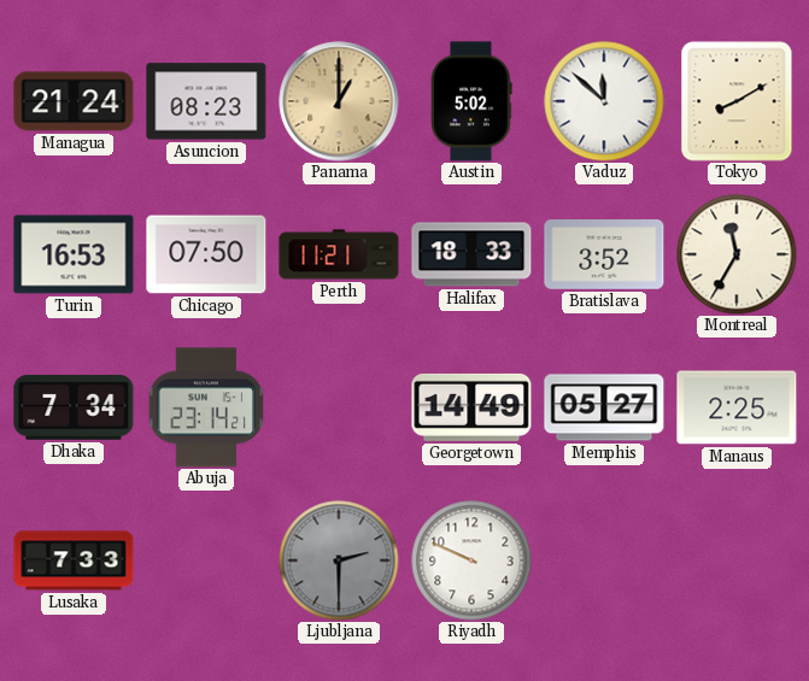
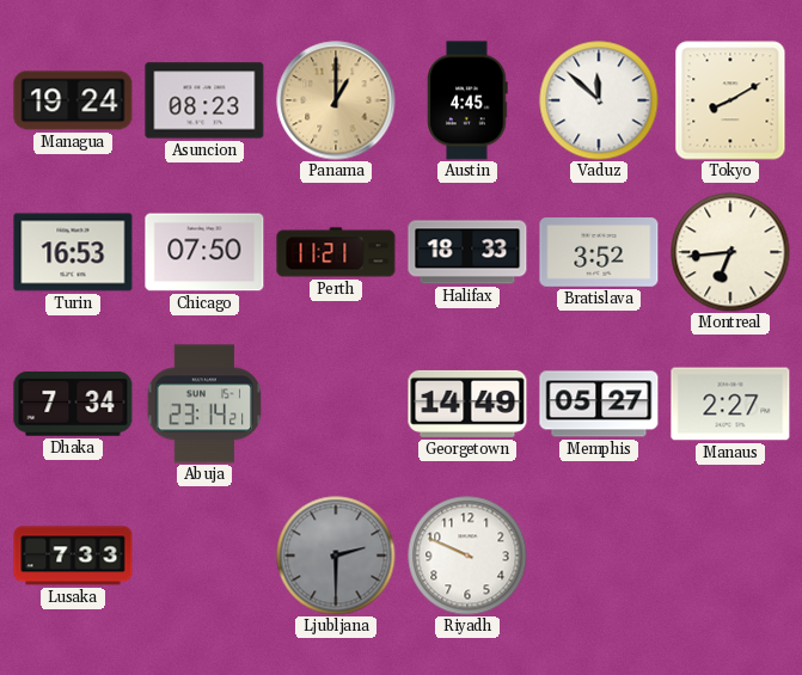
Managua: 21:24 -> 19:24
Austin: 5:02 -> 4:45
Montreal: 11:35 -> 6:44
Manaus: 2:25 -> 2:27
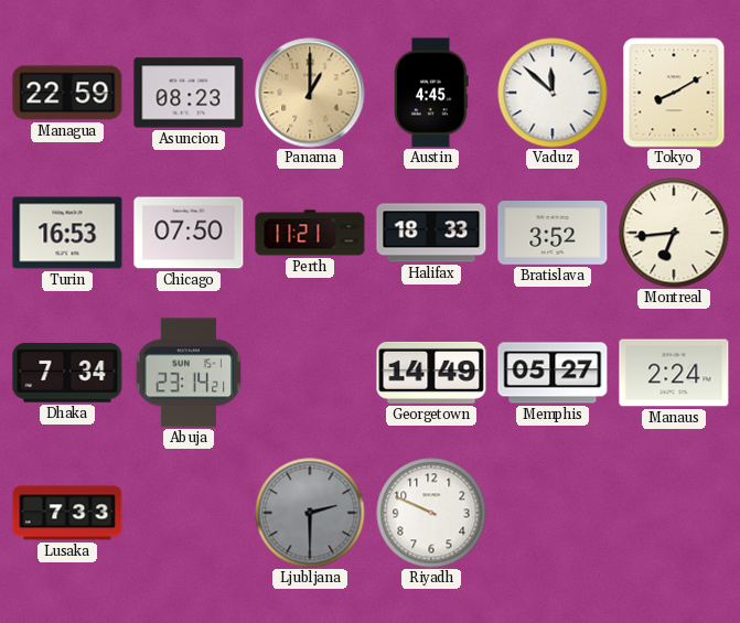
Managua: 19:24 -> 22:59
Manaus: 2:27 -> 2:24
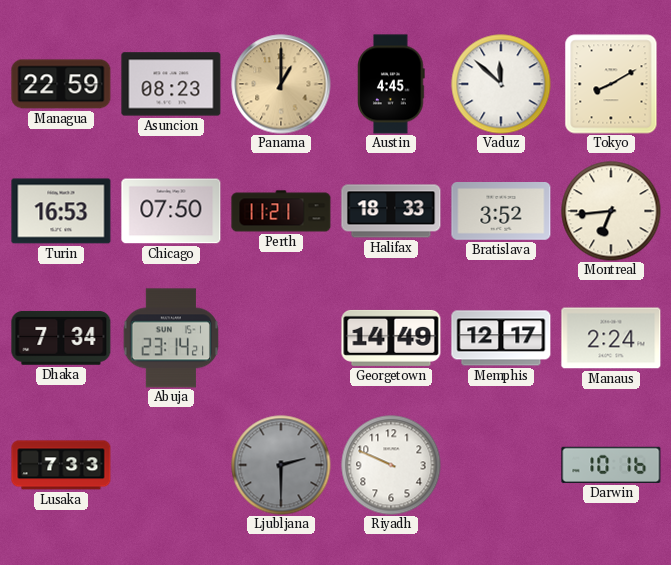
Memphis: 05:27 -> 12:17
Darwin: none -> 10:16
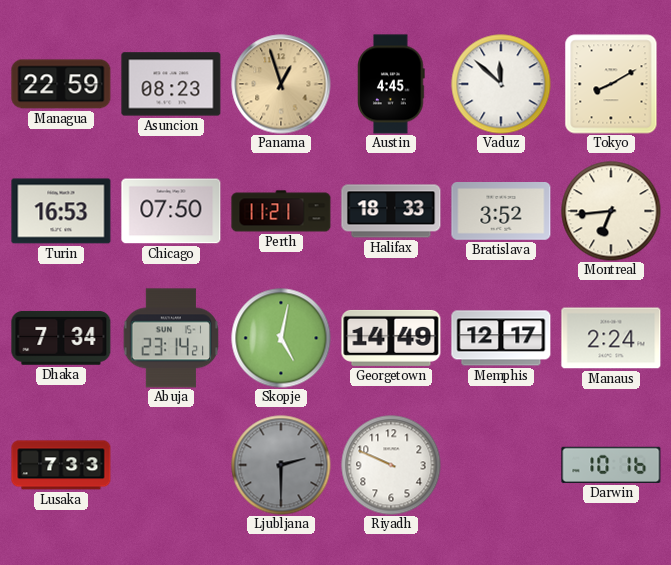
Panama: 1:00 -> 12:57
Skopje: none -> 5:02
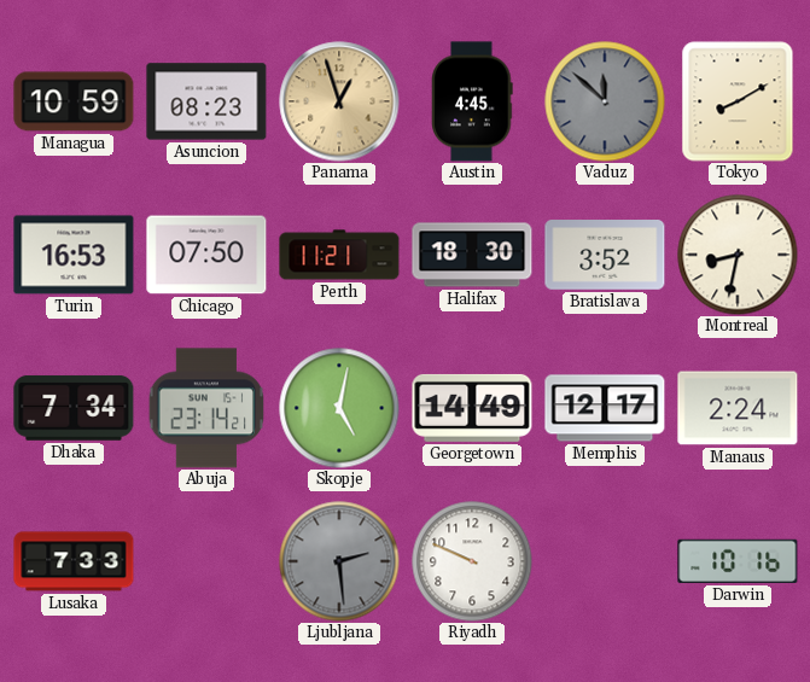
Managua: 22:59 -> 10:59
Vaduz dial: white -> grey
Halifax: 18:33 -> 18:30
Montreal: 6:44 -> 8:32
Ljubljana: 2:30 -> 2:29
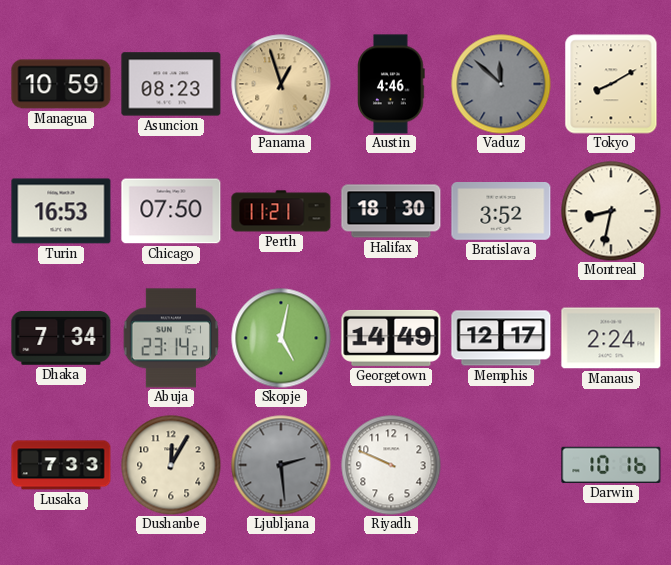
Austin: 4:45 -> 4:46
Dushanbe: none -> 12:05
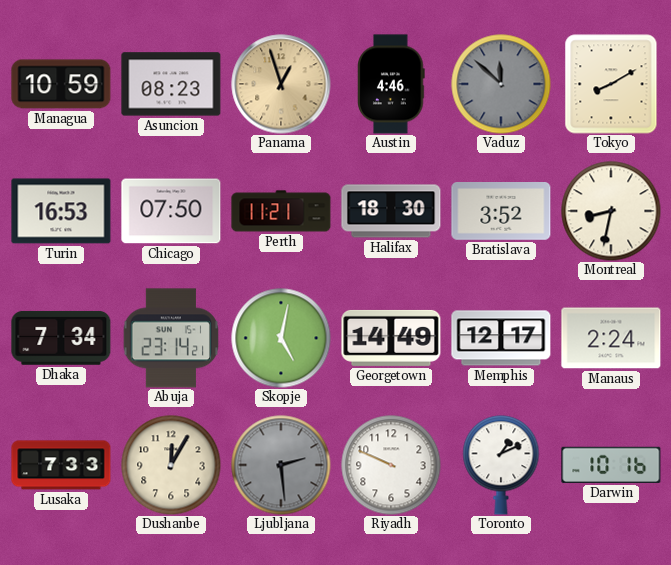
Toronto: none -> 1:11
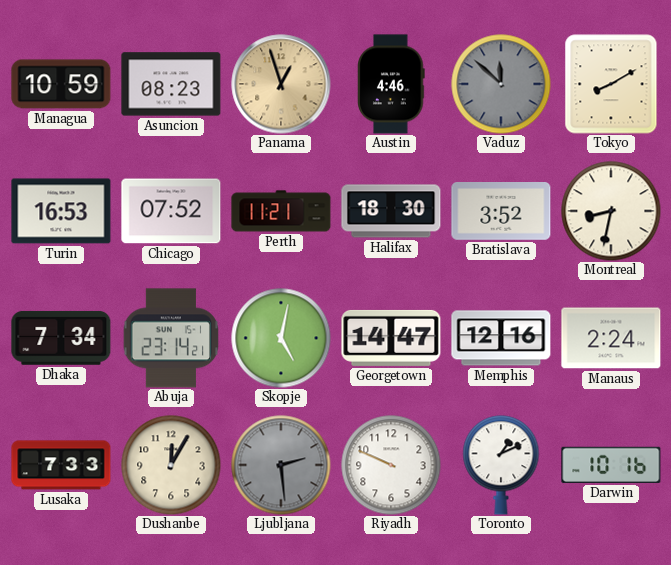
Chicago: 07:50 -> 07:52
Georgetown: 14:49 -> 14:47
Memphis: 12:17 -> 12:16
